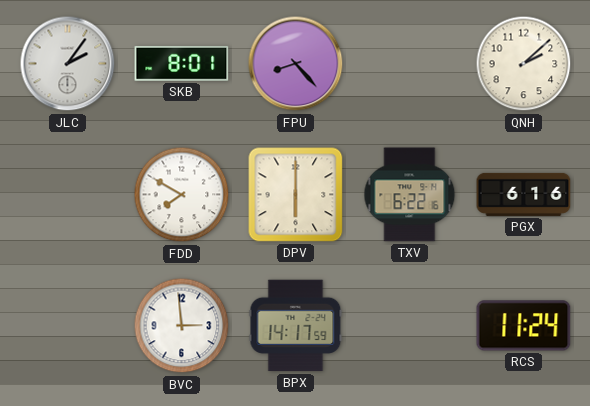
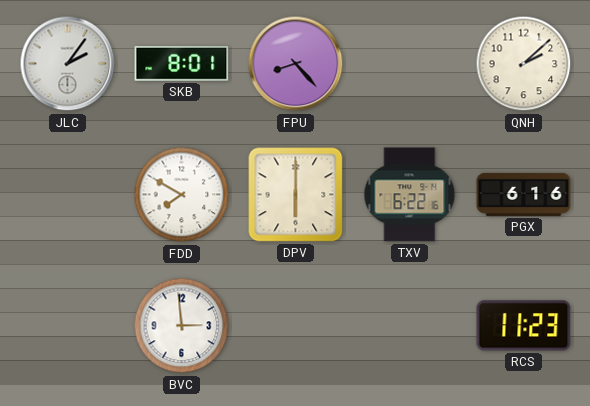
BPX: 14:17 -> none
RCS: 11:24 -> 11:23
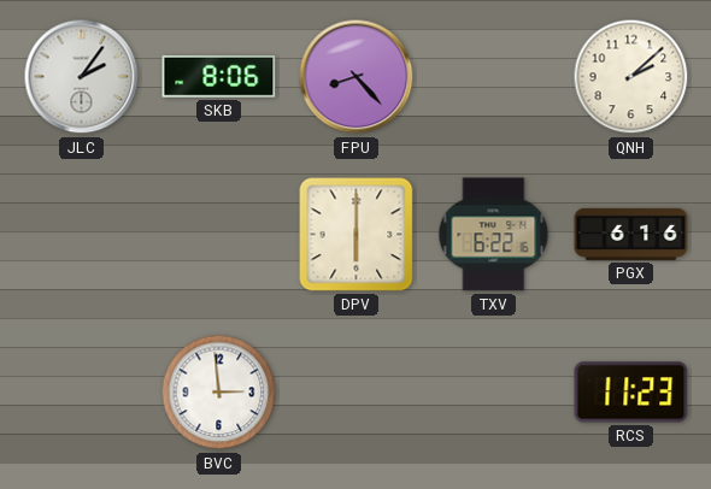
SKB: 8:01 -> 8:06
FDD: 7:50 -> none
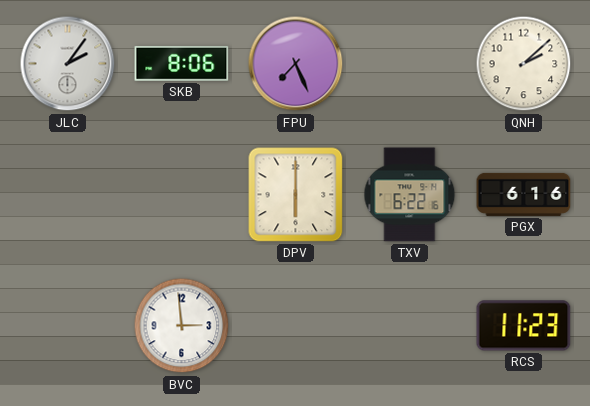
FPU: 8:23 -> 7:26
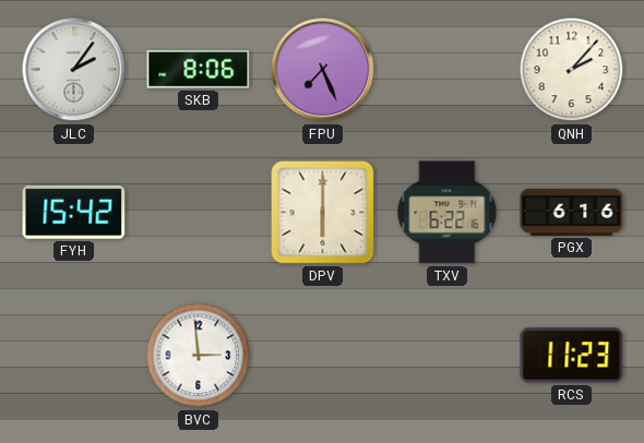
QNH: 2:08 -> 2:07
FYH: none -> 15:42
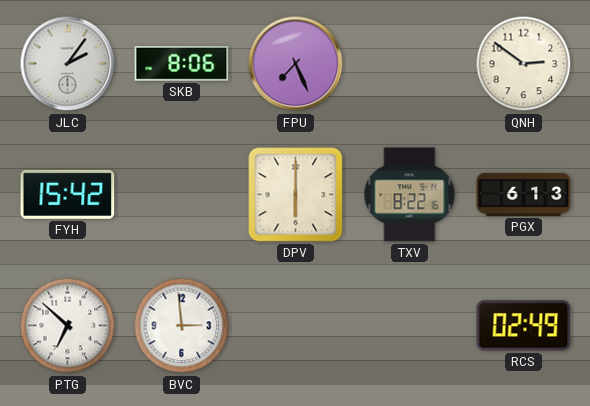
QNH: 2:07 -> 2:51
TXV: 6:22 -> 8:22
PGX: 6:16 -> 6:13
PTG: none -> 6:52
RCS: 11:23 -> 02:49
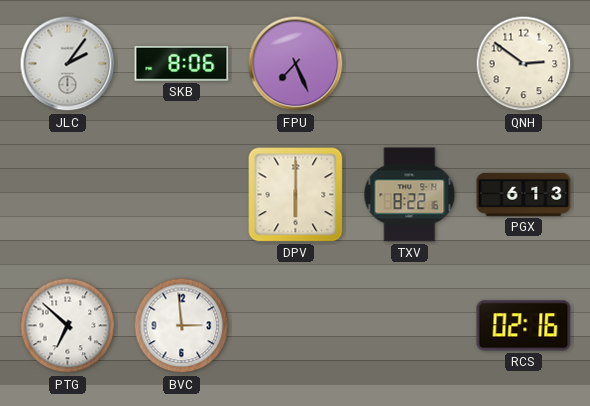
FYH: 15:42 -> none
RCS: 02:49 -> 02:16
